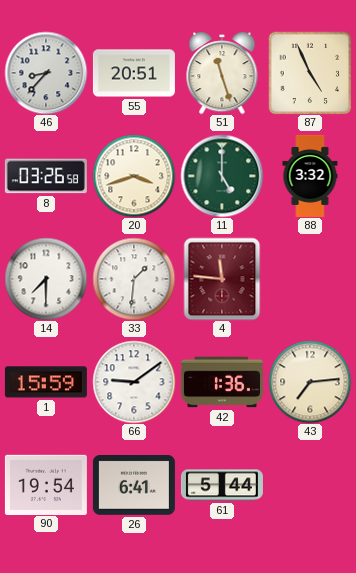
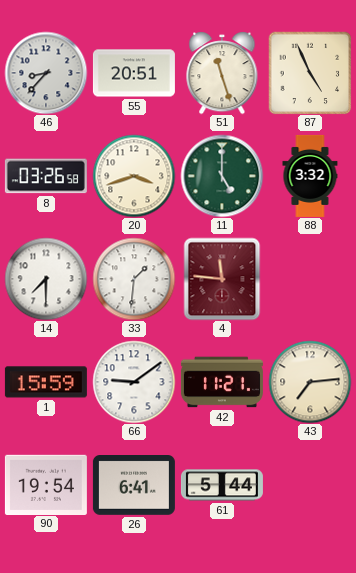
42: 1:36 -> 11:21
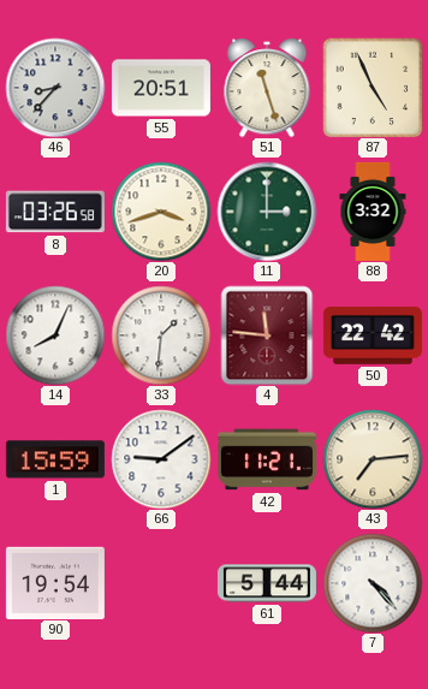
11: 5:00 -> 3:00
14: 7:30 -> 8:04
50: none -> 22:42
26: 6:41 -> none
7: none -> 4:23
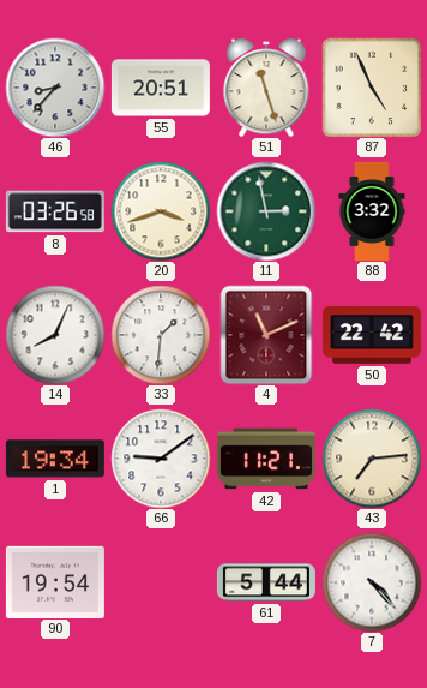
11: 3:00 -> 2:58
4: 11:46 -> 11:11
1: 15:59 -> 19:34
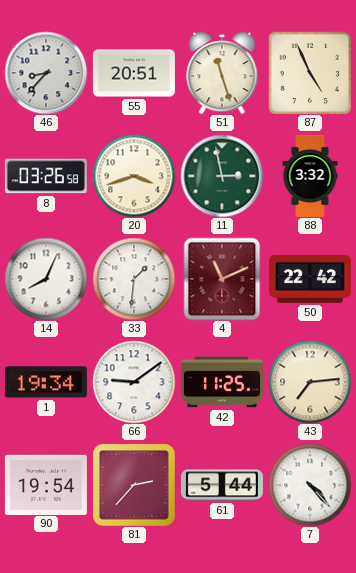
42: 11:21 -> 11:25
81: none -> 2:37
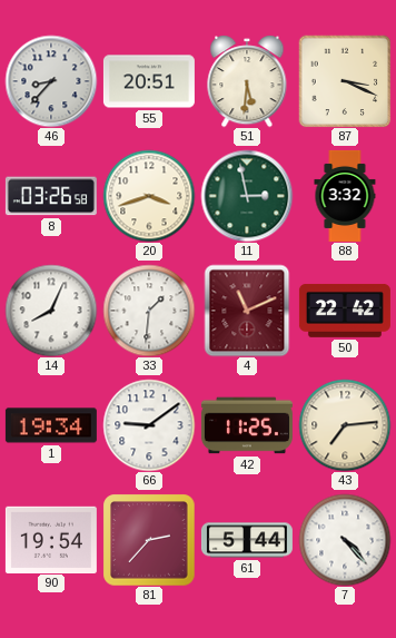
51: 11:27 -> 5:31
87: 4:56 -> 3:19
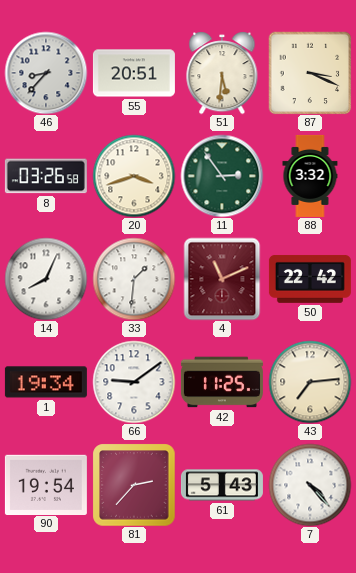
11: 2:58 -> 2:54
61: 5:44 -> 5:43
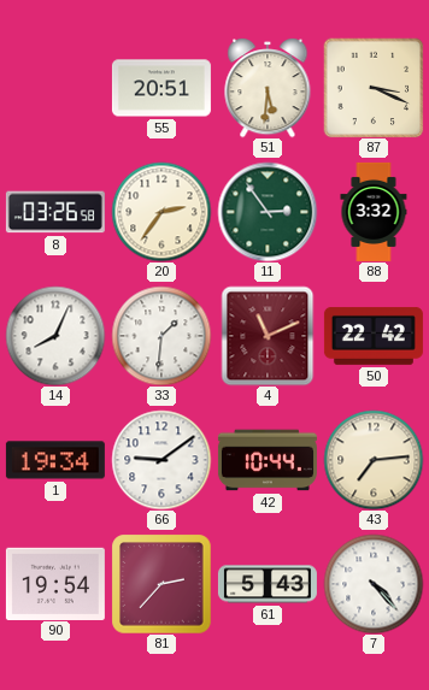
46: 8:37 -> none
20: 3:42 -> 2:36
42: 11:25 -> 10:44
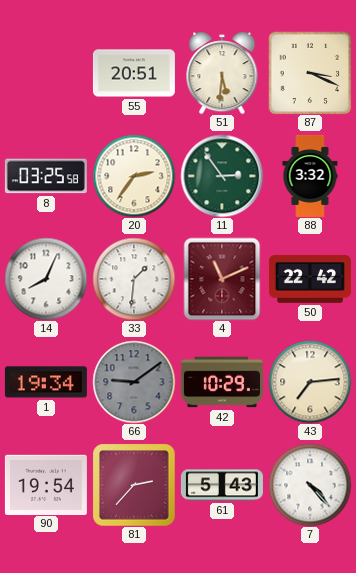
8: 03:26 -> 03:25
66 dial: white -> grey
42: 10:44 -> 10:29
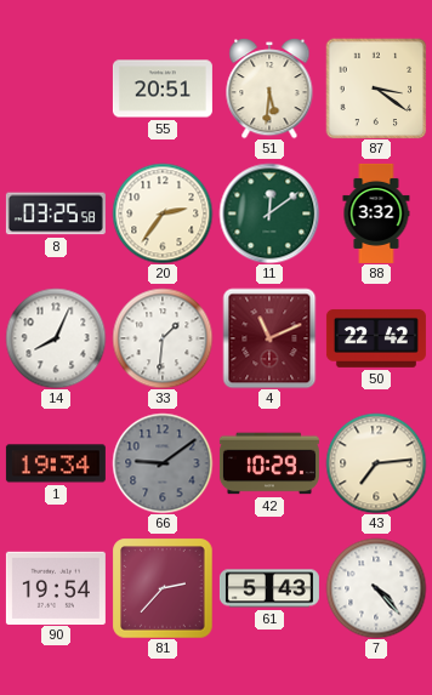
87: 3:19 -> 3:21
11: 2:54 -> 12:09
